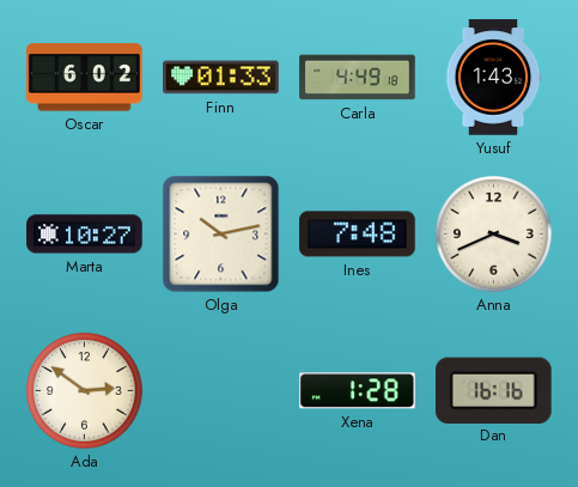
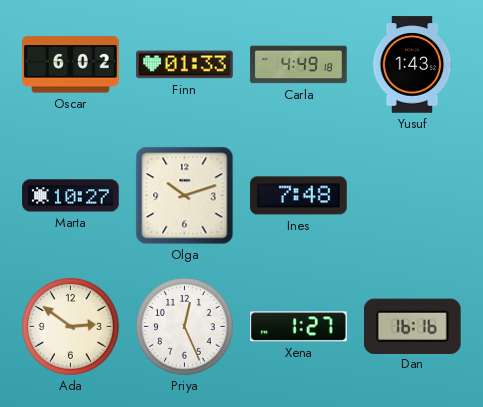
Olga: 10:13 -> 10:12
Anna: 3:41 -> none
Priya: none -> 12:26
Xena: 1:28 -> 1:27
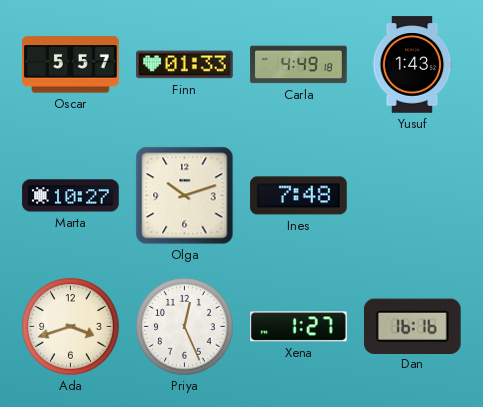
Oscar: 6:02 -> 5:57
Ada: 2:51 -> 3:42
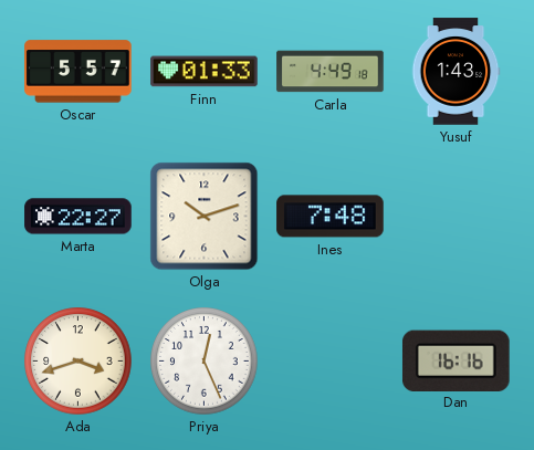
Marta: 10:27 -> 22:27
Xena: 1:27 -> none
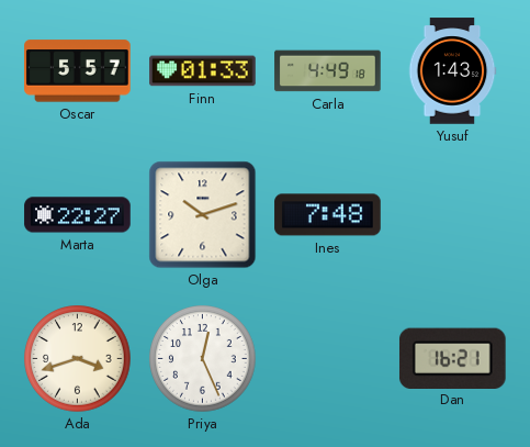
Dan: 16:16 -> 16:21
